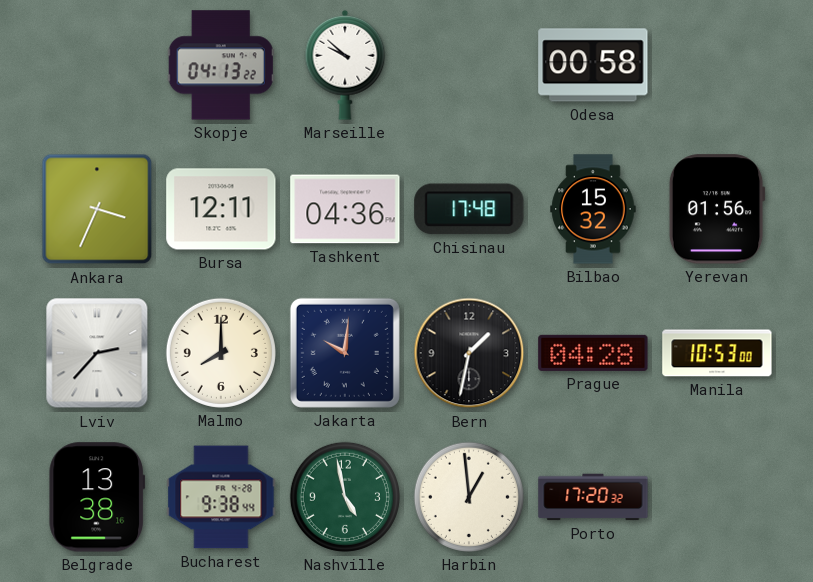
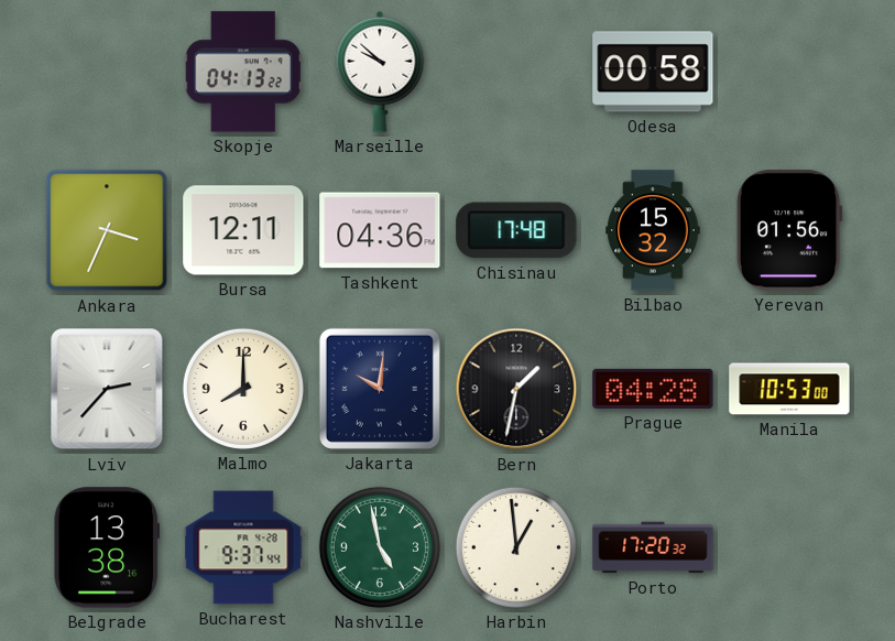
Bucharest: 9:38 -> 9:37
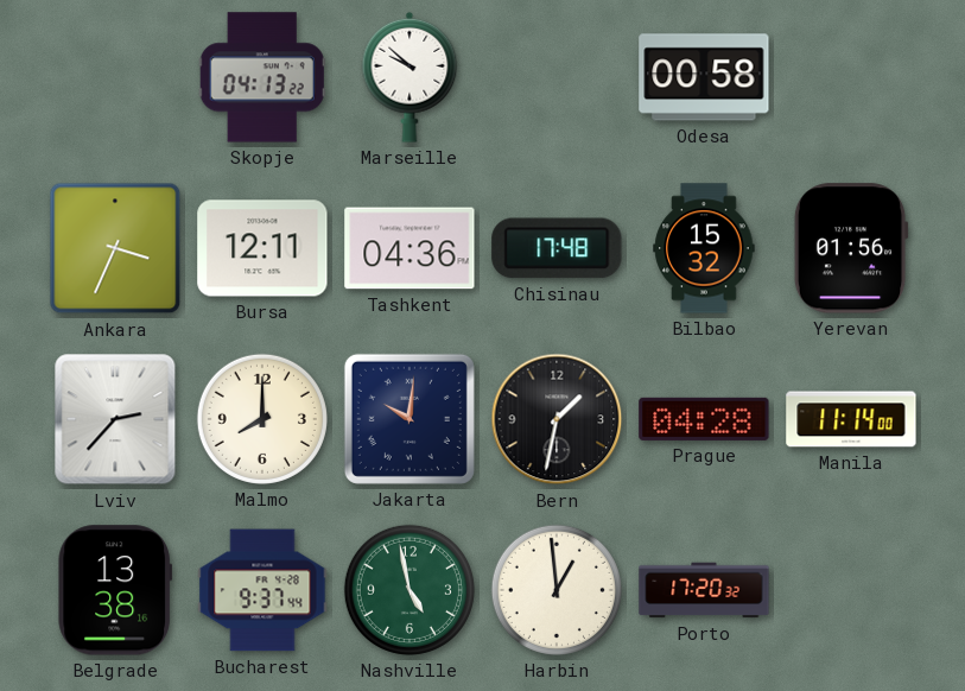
Manila: 10:53 -> 11:14
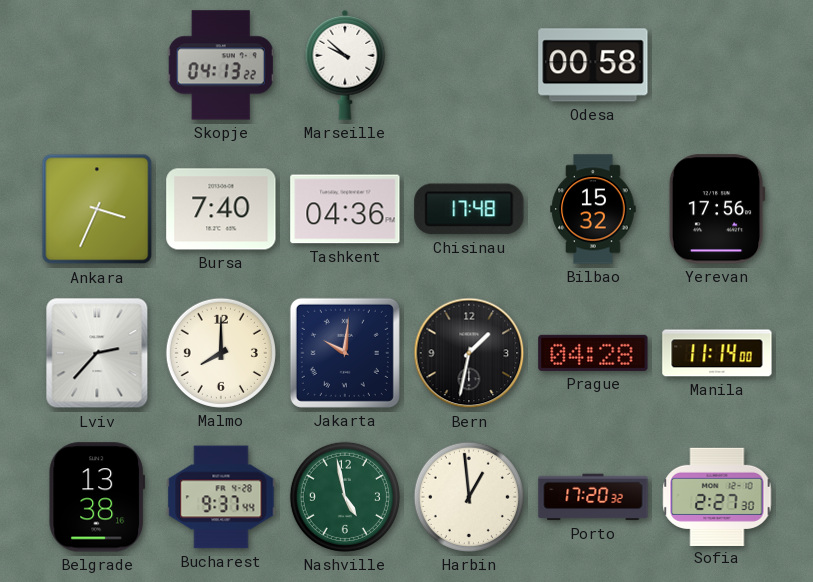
Bursa: 12:11 -> 7:40
Yerevan: 01:56 -> 17:56
Sofia: none -> 2:27
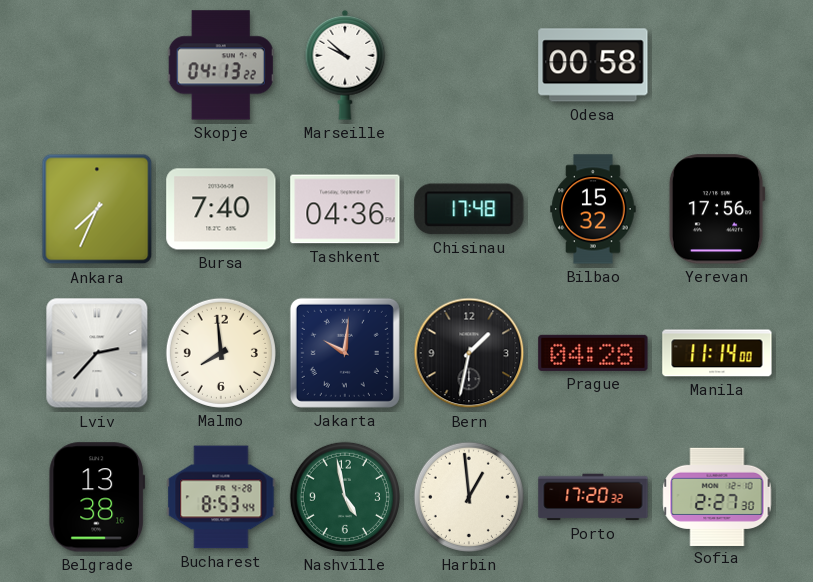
Ankara: 3:34 -> 7:34
Malmo: 8:00 -> 7:59
Bucharest: 9:37 -> 8:53
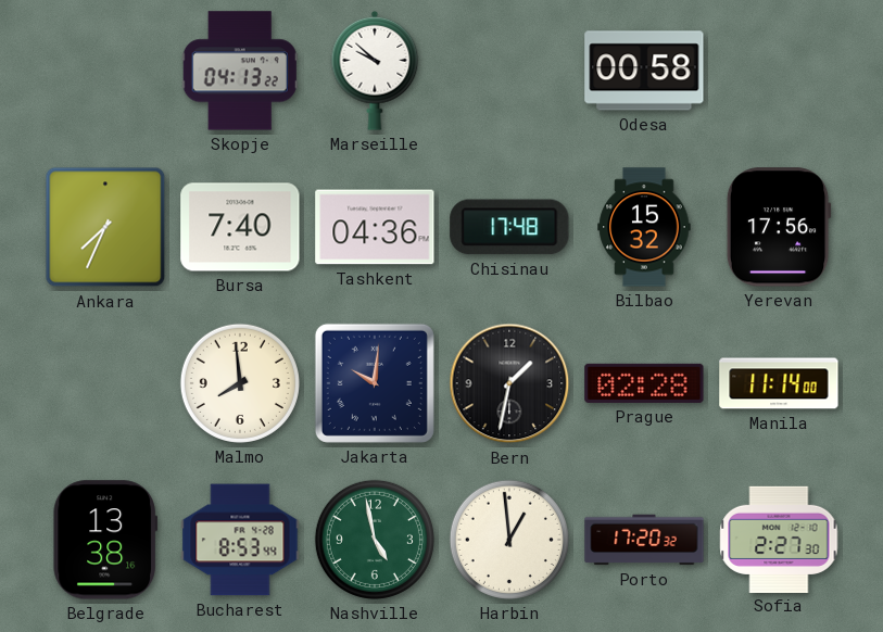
Lviv: 2:37 -> none
Prague: 04:28 -> 02:28
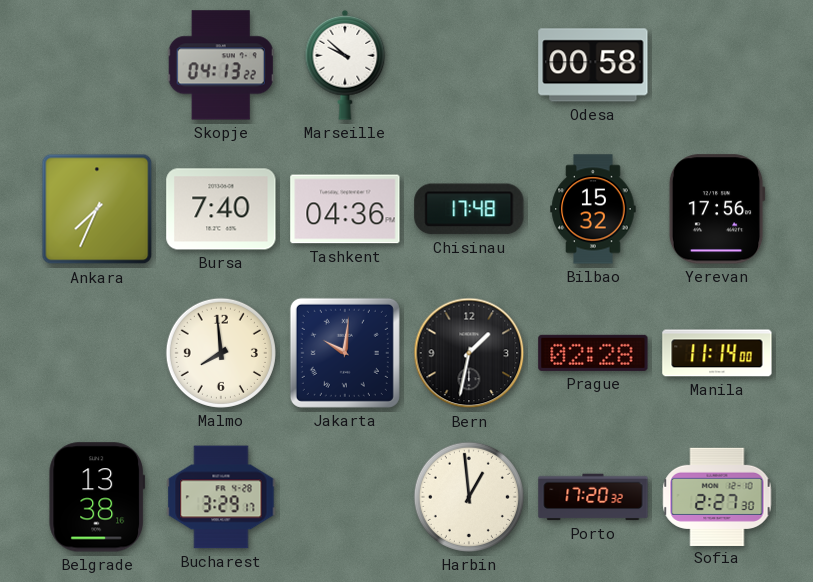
Bucharest: 8:53 -> 3:29
Nashville: 4:58 -> none
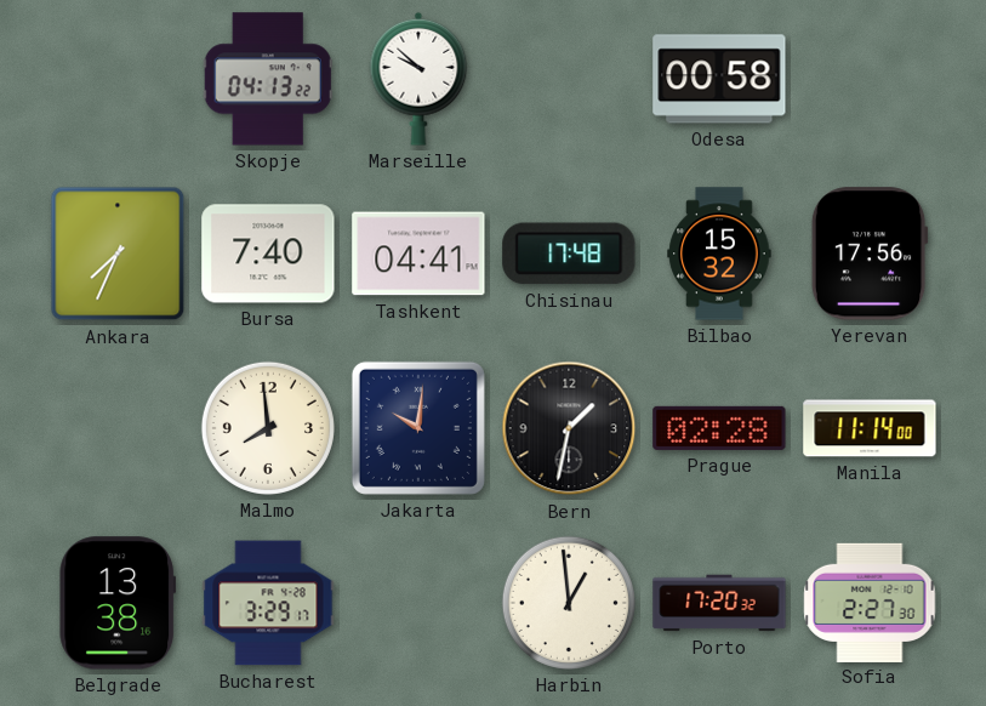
Tashkent: 04:36 -> 04:41
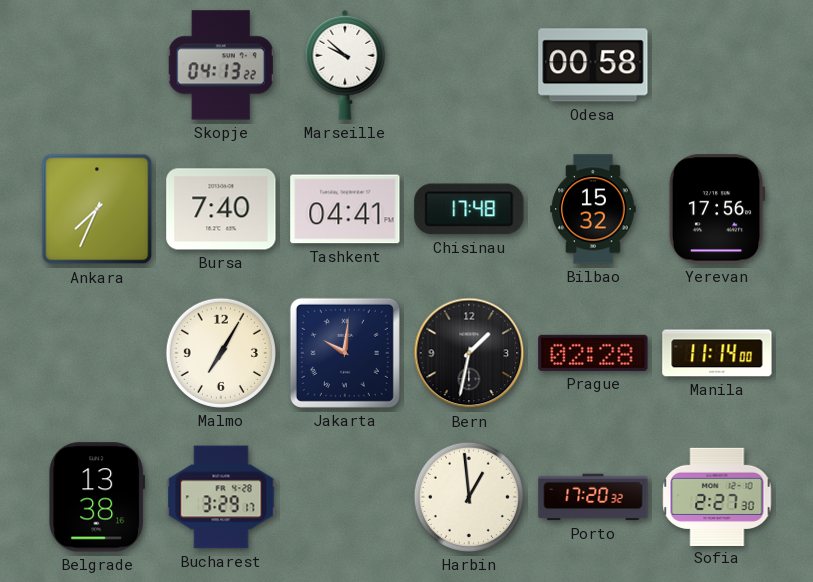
Malmo: 7:59 -> 7:05
